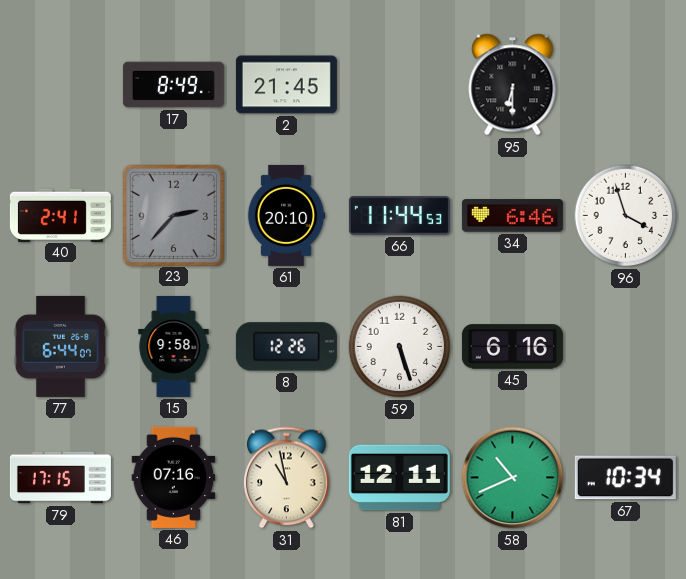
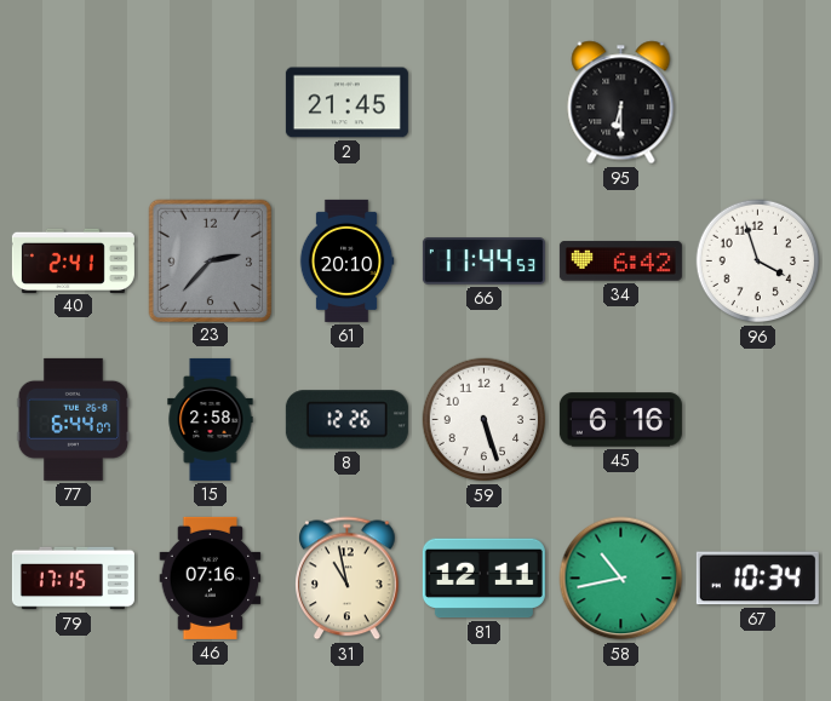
17: 8:49 -> none
34: 6:46 -> 6:42
15: 9:58 -> 2:58
58: 10:41 -> 10:43
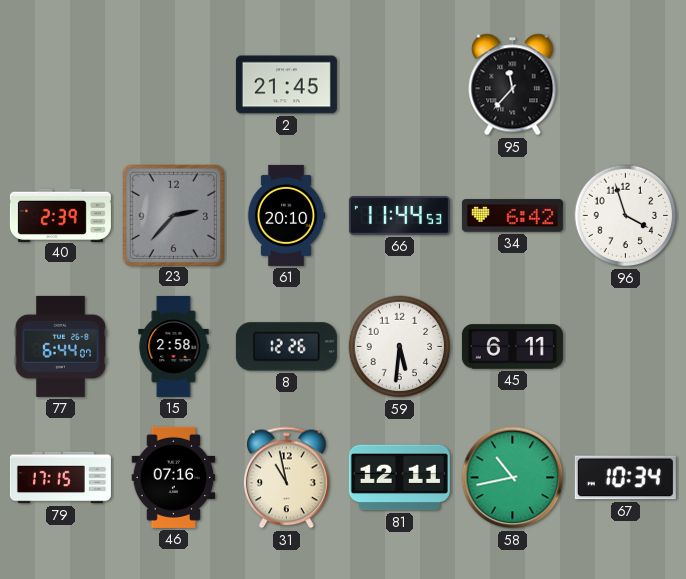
95: 6:30 -> 11:37
40: 2:41 -> 2:39
59: 5:27 -> 5:31
45: 6:16 -> 6:11
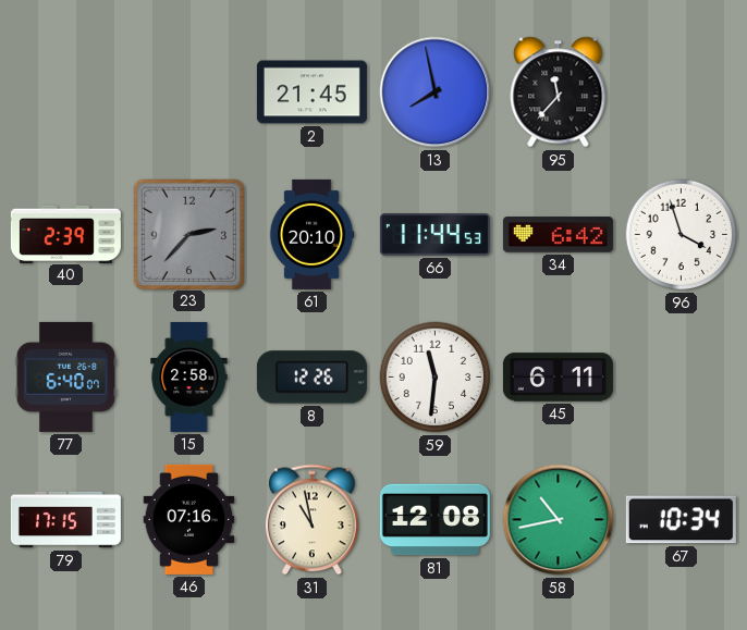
13: none -> 7:58
77: 6:44 -> 6:40
59: 5:31 -> 11:31
81: 12:11 -> 12:08
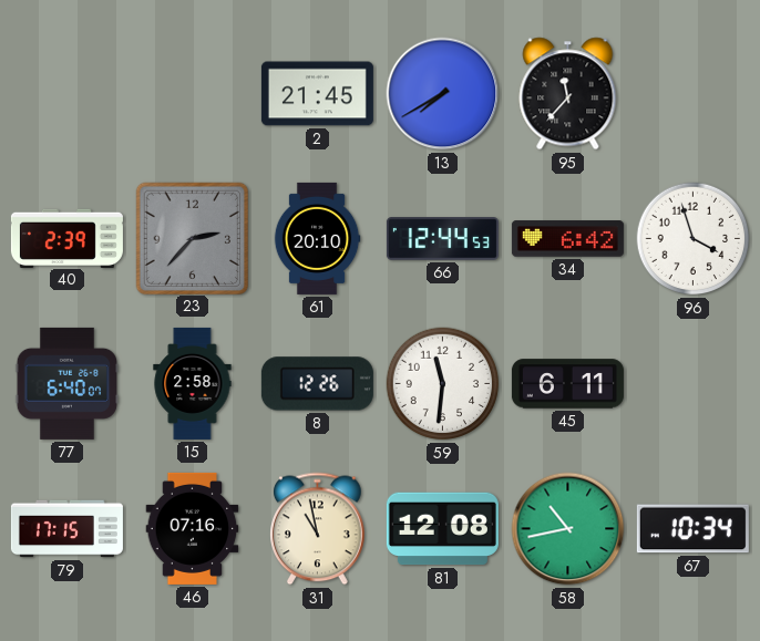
13: 7:58 -> 7:40
66: 11:44 -> 12:44
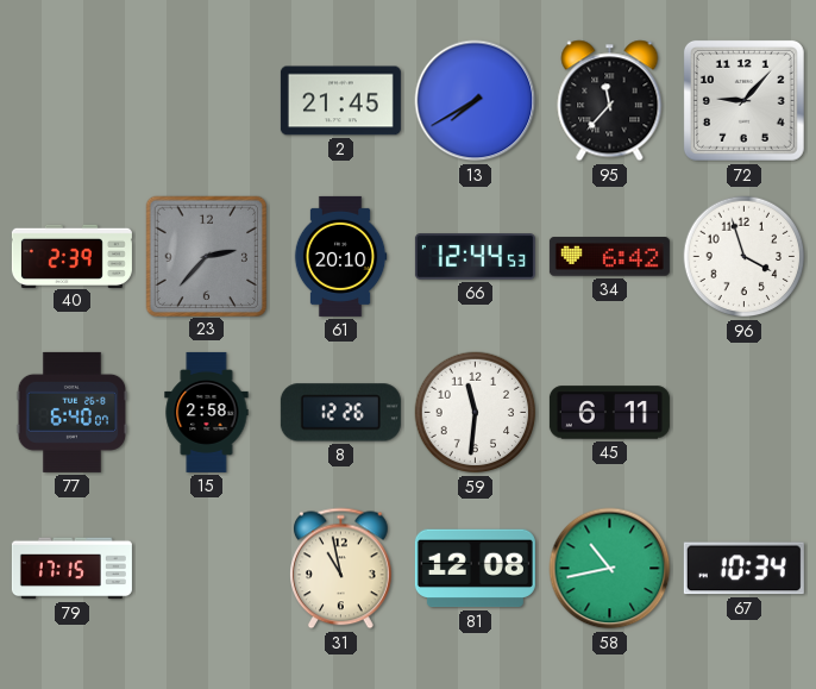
72: none -> 9:07
46: 07:16 -> none
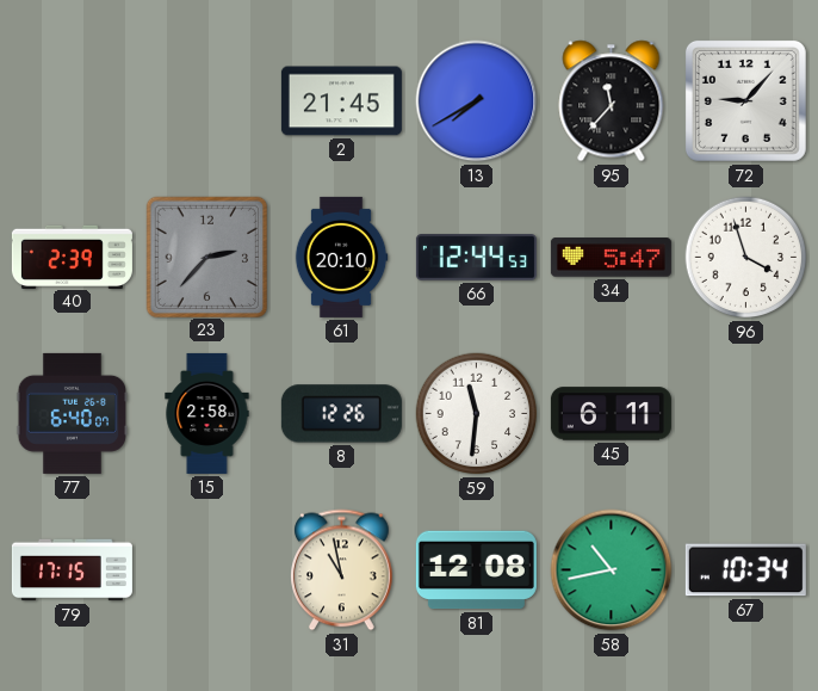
34: 6:42 -> 5:47
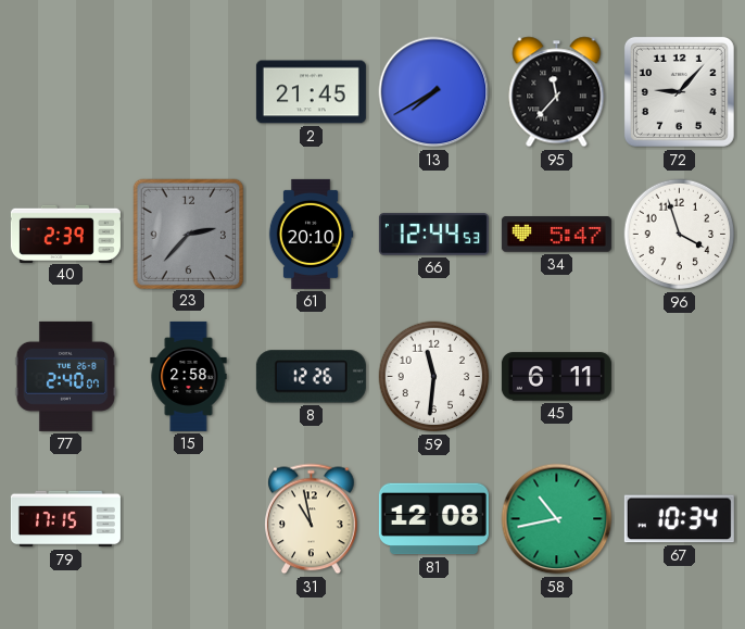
77: 6:40 -> 2:40
